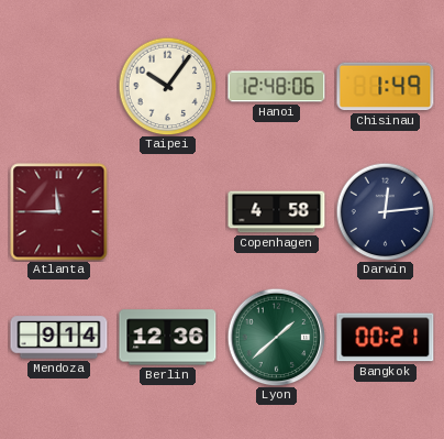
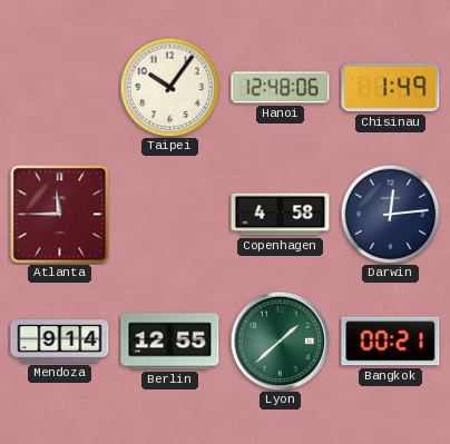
Berlin: 12:36 -> 12:55
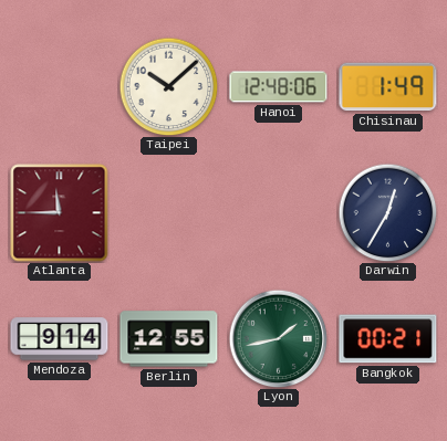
Taipei: 10:06 -> 10:08
Copenhagen: 4:58 -> none
Darwin: 12:14 -> 12:35
Lyon: 1:38 -> 1:43
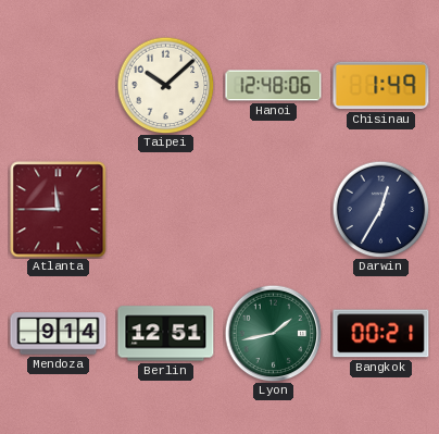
Berlin: 12:55 -> 12:51
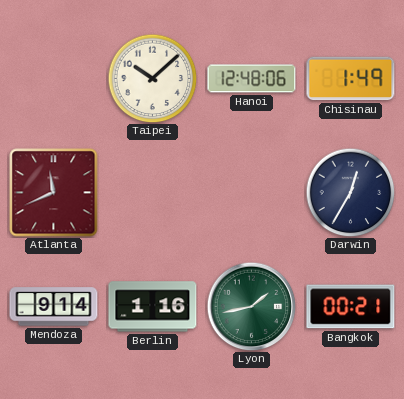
Atlanta: 11:45 -> 11:41
Berlin: 12:51 -> 1:16
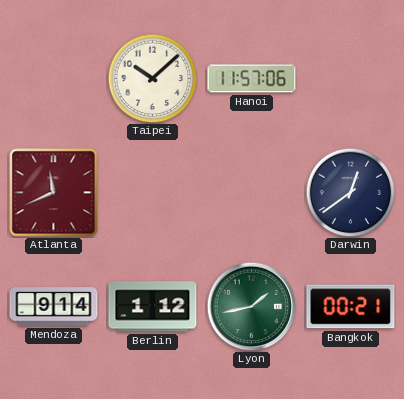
Hanoi: 12:48 -> 11:57
Chisinau: 1:49 -> none
Darwin: 12:35 -> 12:39
Berlin: 1:16 -> 1:12
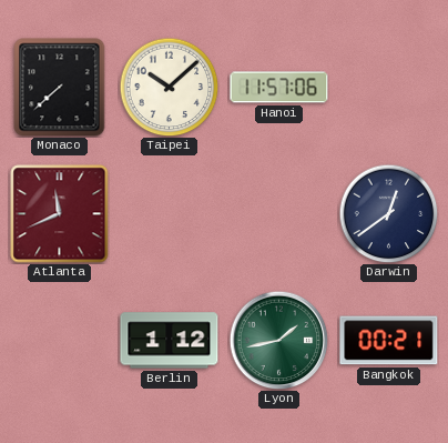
Monaco: none -> 7:38
Mendoza: 9:14 -> none
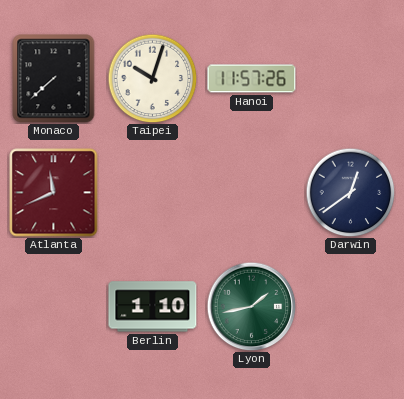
Taipei: 10:08 -> 10:03
Hanoi: 11:57:06 -> 11:57:26
Berlin: 1:12 -> 1:10
Bangkok: 00:21 -> none
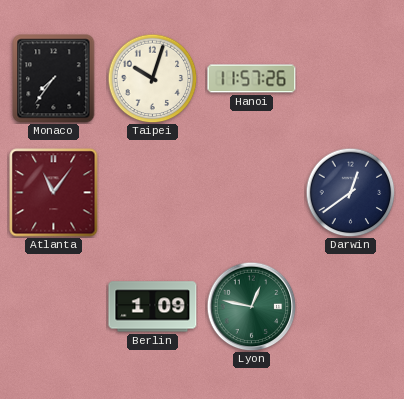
Monaco: 7:38 -> 7:36
Atlanta: 11:41 -> 11:06
Berlin: 1:10 -> 1:09
Lyon: 1:43 -> 12:47
